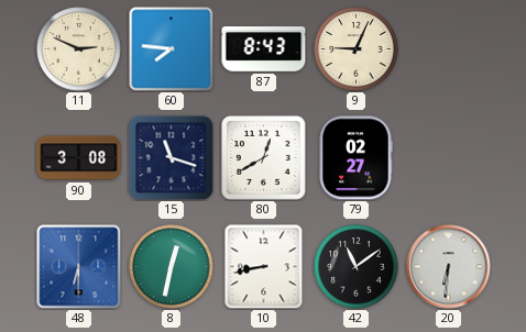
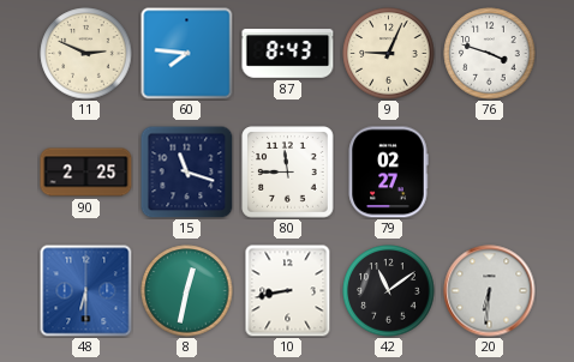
76: none -> 3:48
90: 3:08 -> 2:25
80: 12:40 -> 11:45
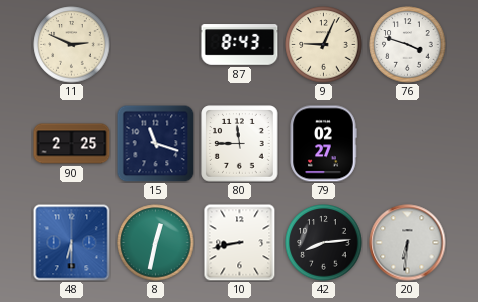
60: 7:46 -> none
42: 11:09 -> 8:14
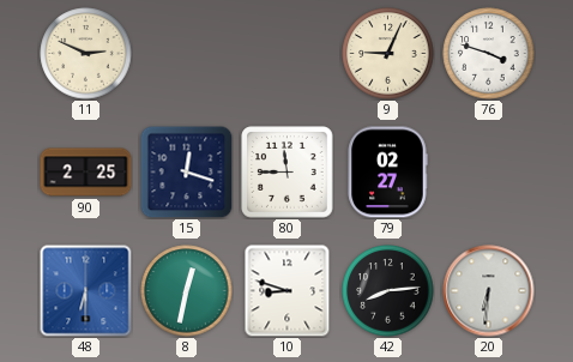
87: 8:43 -> none
15: 11:18 -> 12:18
10: 8:43 -> 8:48
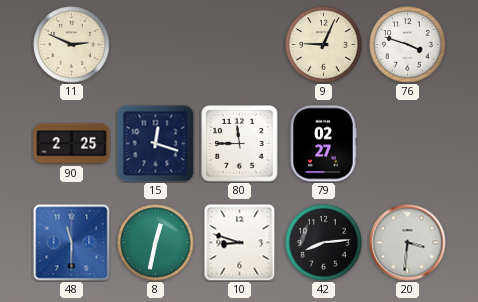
48: 6:30 -> 11:30
20: 6:31 -> 3:31
